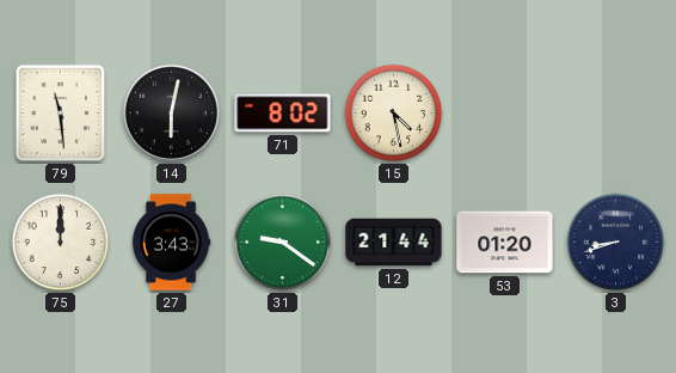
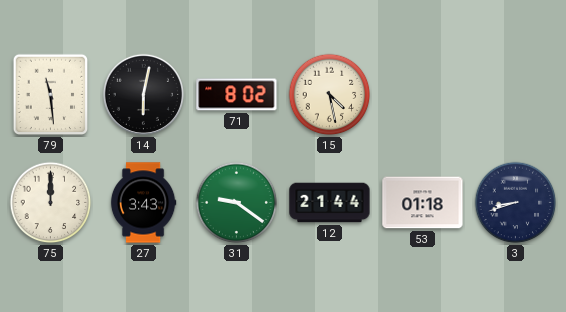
53: 01:20 -> 01:18
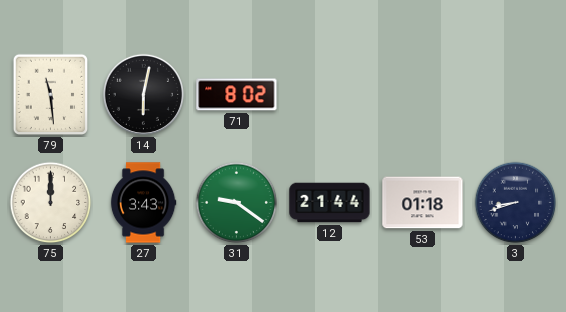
15: 4:28 -> none
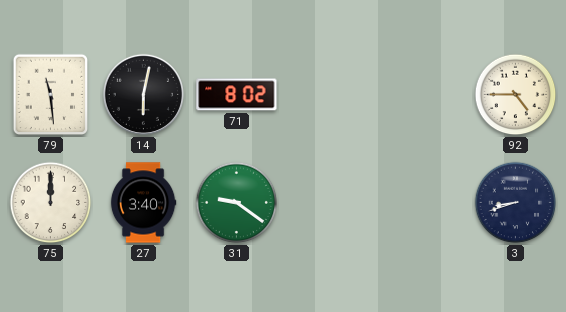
92: none -> 4:45
27: 3:43 -> 3:40
12: 21:44 -> none
53: 01:18 -> none
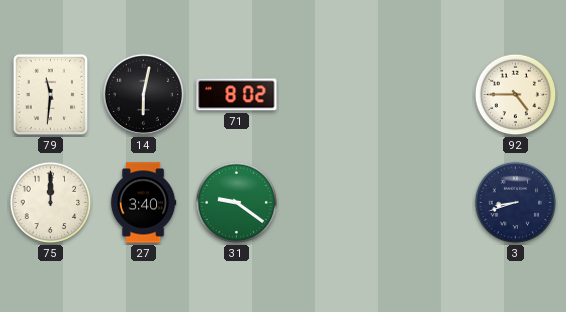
79: 11:29 -> 11:31
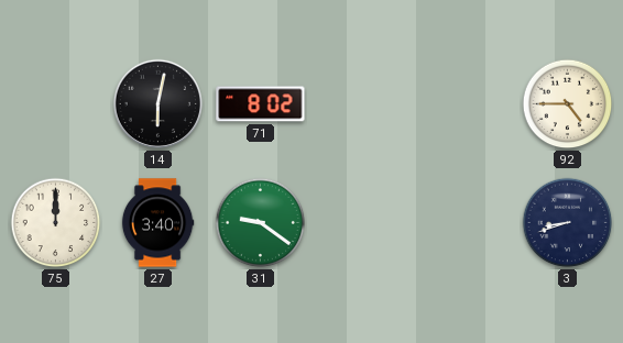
79: 11:31 -> none
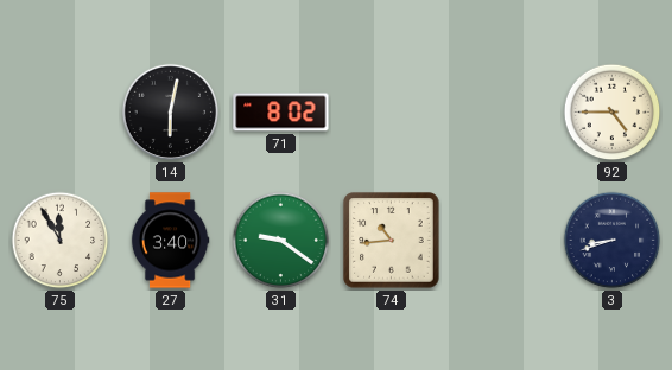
75: 12:00 -> 11:55
74: none -> 10:44
